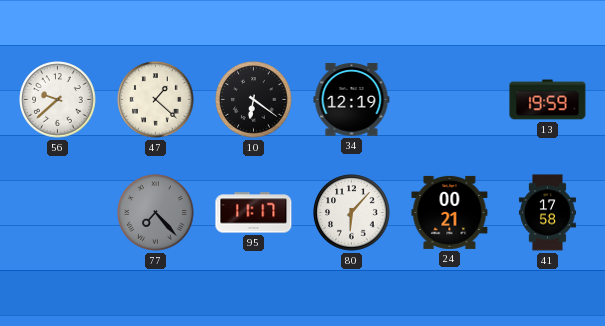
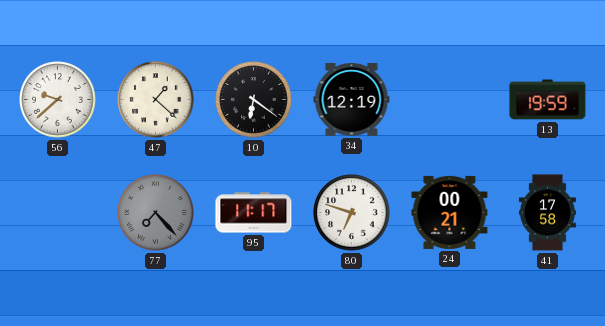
80: 6:07 -> 6:48
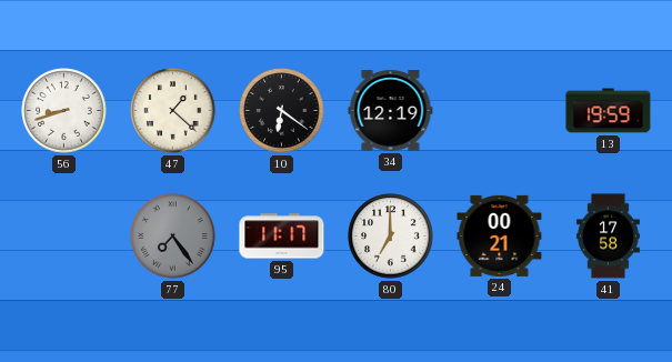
56: 9:38 -> 8:42
77: 7:23 -> 7:24
80: 6:48 -> 7:00
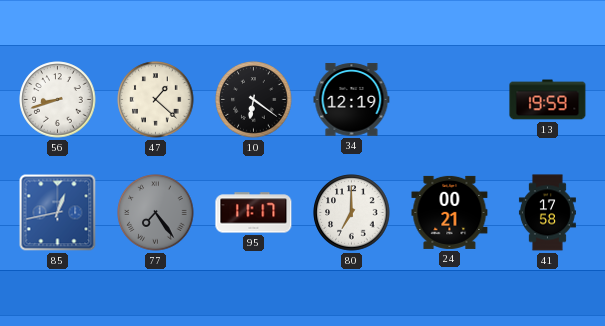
85: none -> 12:43
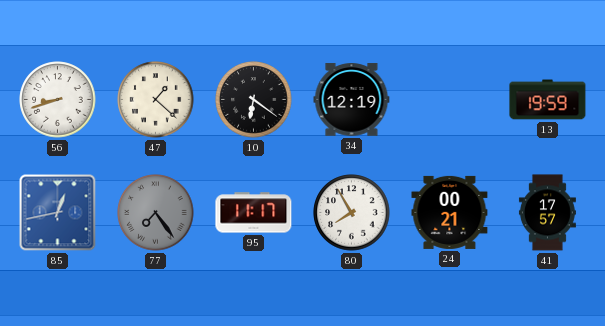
80: 7:00 -> 7:55
41: 17:58 -> 17:57
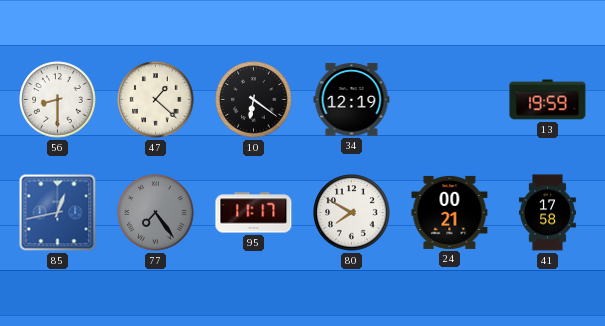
56: 8:42 -> 8:30
80: 7:55 -> 7:50
41: 17:57 -> 17:58
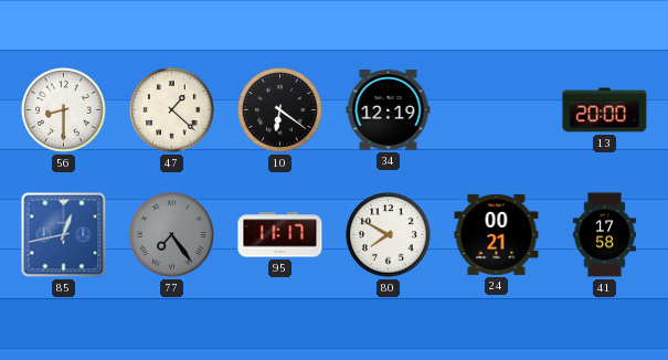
13: 19:59 -> 20:00
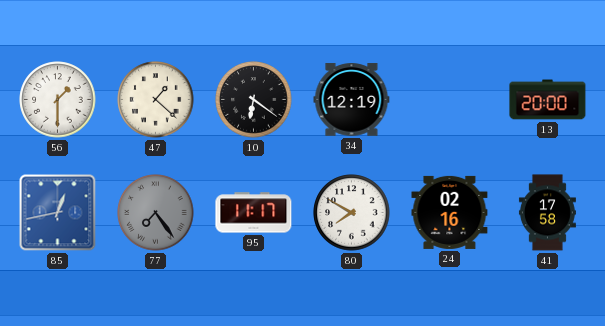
56: 8:30 -> 1:30
24: 00:21 -> 02:16
